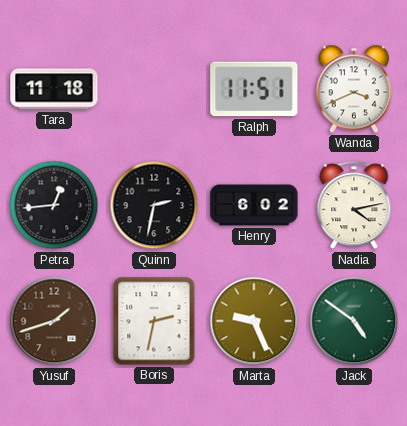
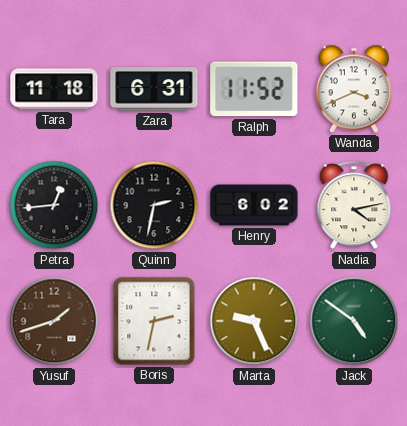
Zara: none -> 6:31
Ralph: 11:51 -> 11:52
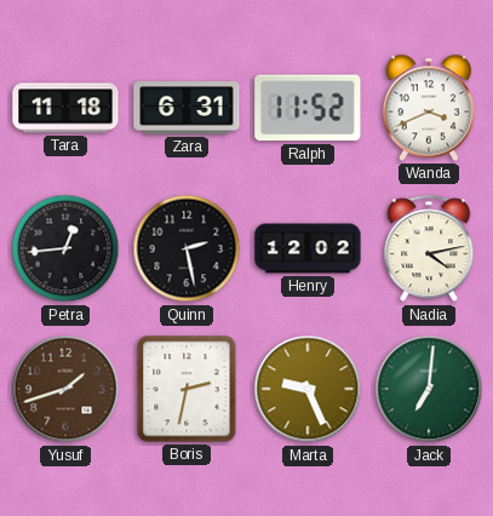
Quinn: 2:32 -> 2:28
Henry: 6:02 -> 12:02
Jack: 4:51 -> 7:01
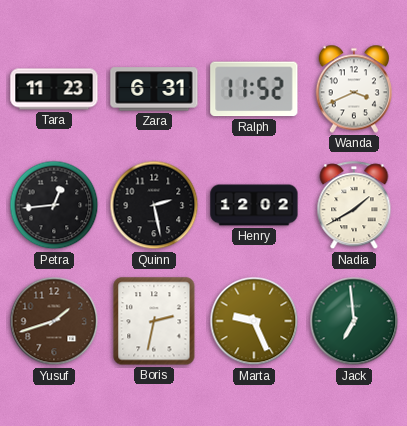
Tara: 11:18 -> 11:23
Nadia: 4:13 -> 1:40
Jack: 7:01 -> 6:59
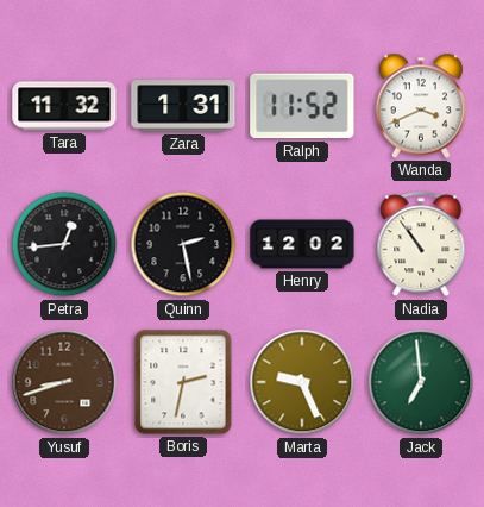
Tara: 11:23 -> 11:32
Zara: 6:31 -> 1:31
Nadia: 1:40 -> 10:54
Yusuf: 1:42 -> 8:42
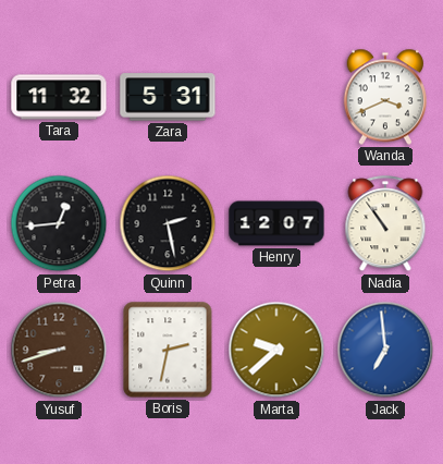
Zara: 1:31 -> 5:31
Ralph: 11:52 -> none
Henry: 12:02 -> 12:07
Marta: 9:26 -> 9:38
Jack dial: green -> blue
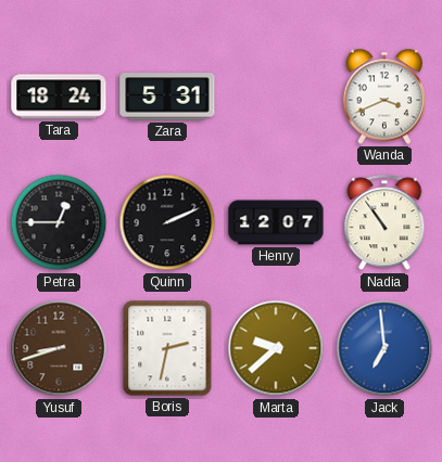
Tara: 11:32 -> 18:24
Petra: 12:44 -> 12:45
Quinn: 2:28 -> 2:11
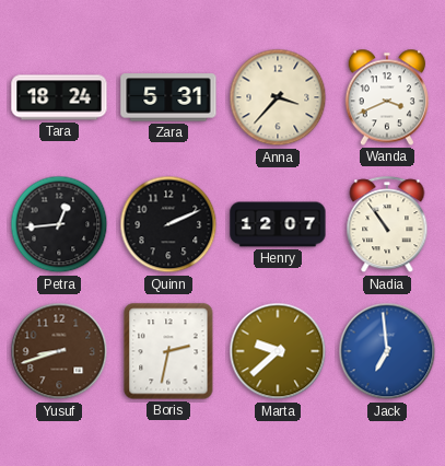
Anna: none -> 3:37
Petra: 12:45 -> 12:44
